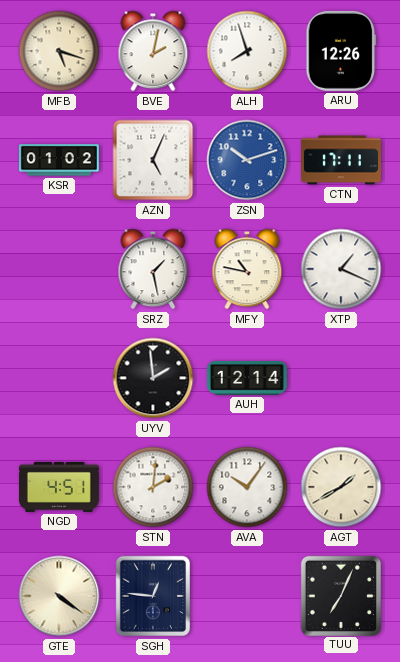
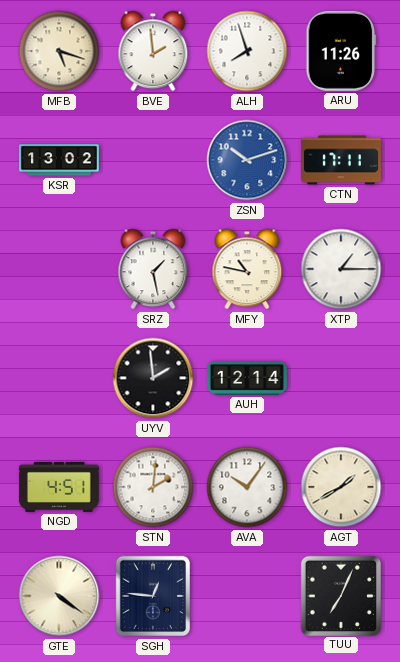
BVE: 2:02 -> 1:59
ARU: 12:26 -> 11:26
KSR: 01:02 -> 13:02
AZN: 5:04 -> none
XTP: 1:19 -> 1:15
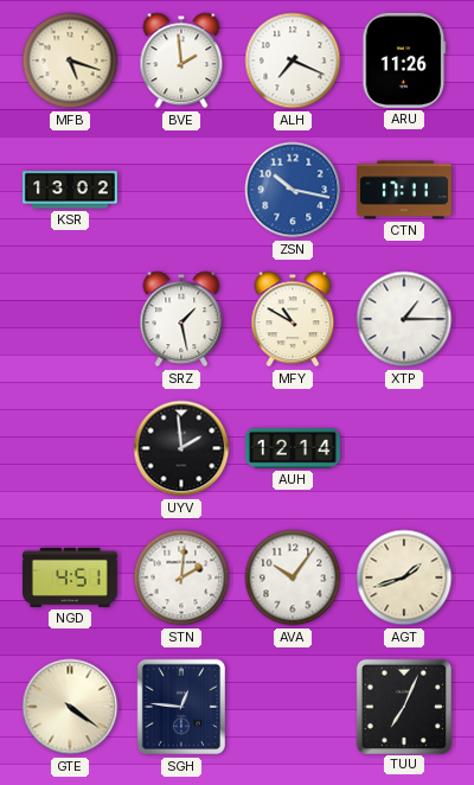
ALH: 7:57 -> 7:19
ZSN: 10:12 -> 10:17
MFY: 10:47 -> 10:50
AGT: 1:40 -> 1:42
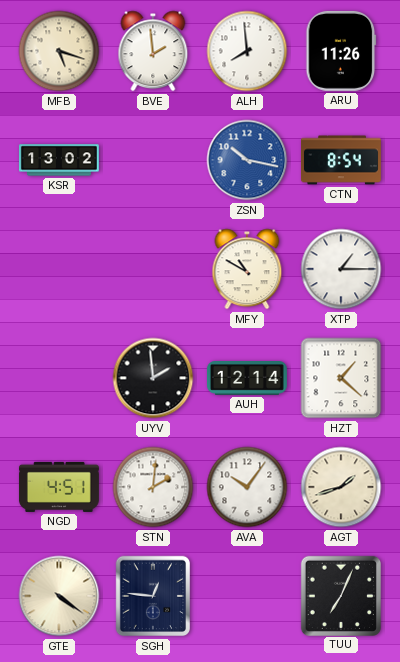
ALH: 7:19 -> 7:59
CTN: 17:11 -> 8:54
SRZ: 1:28 -> none
HZT: none -> 1:22
